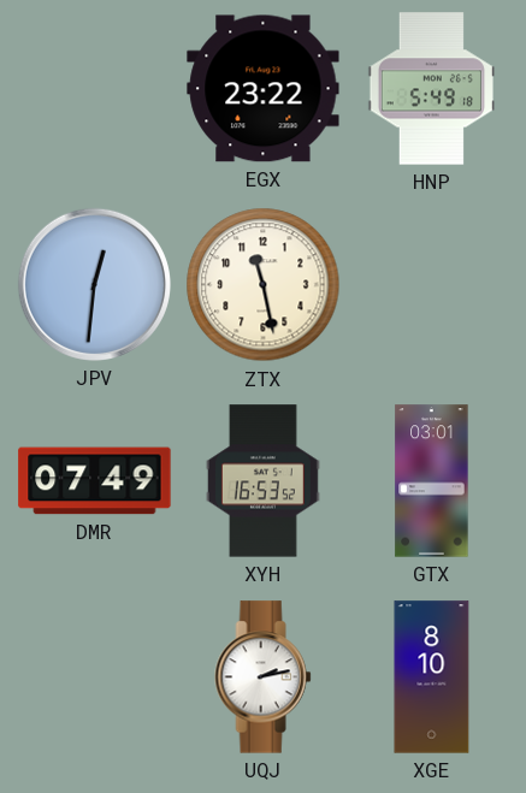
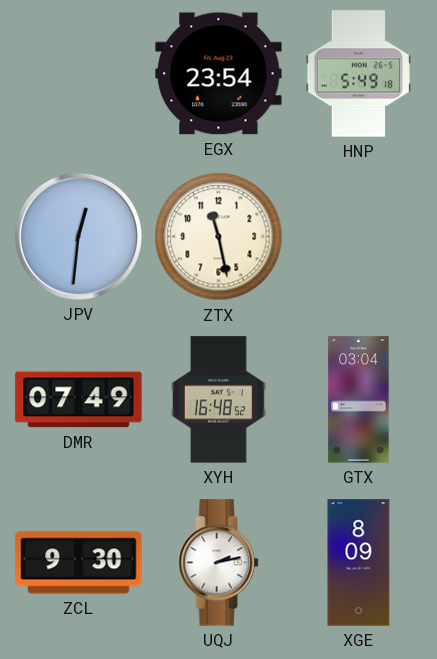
EGX: 23:22 -> 23:54
XYH: 16:53 -> 16:48
GTX: 03:01 -> 03:04
ZCL: none -> 9:30
XGE: 8:10 -> 8:09
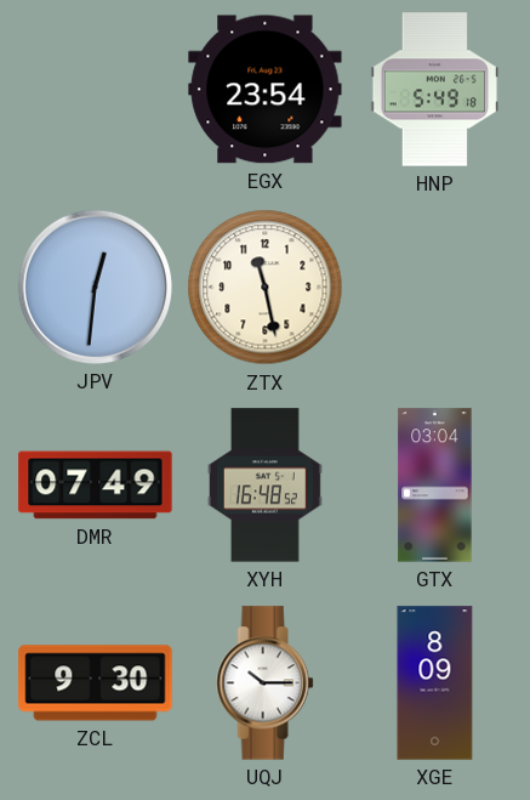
UQJ: 2:13 -> 10:15
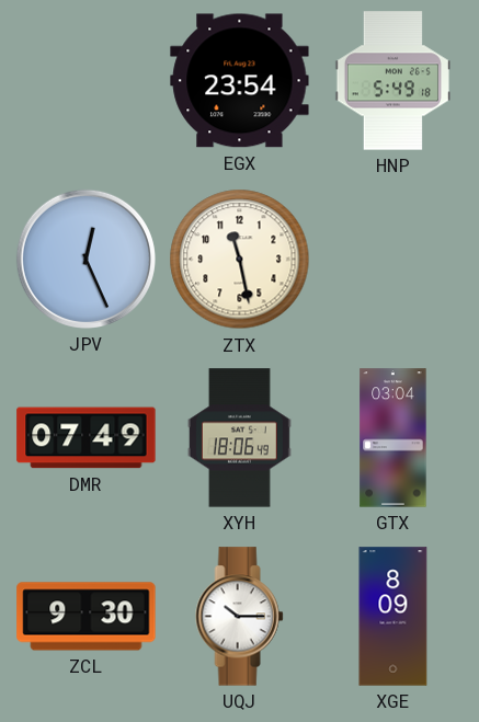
JPV: 12:31 -> 12:26
XYH: 16:48 -> 18:06
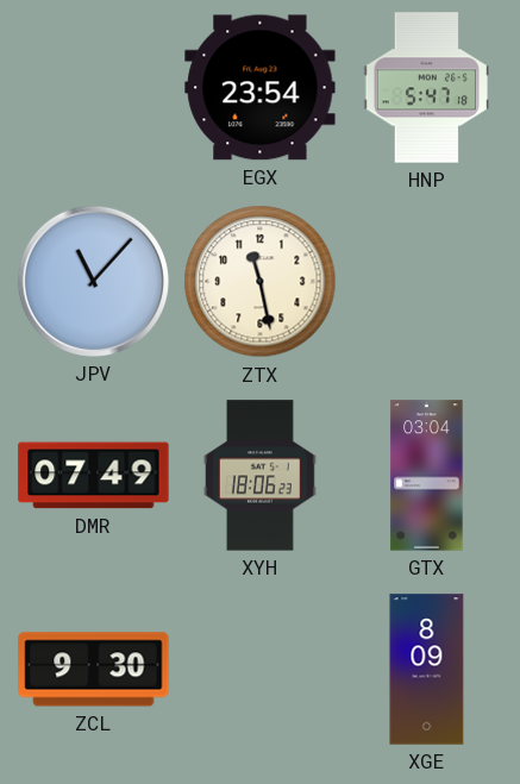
HNP: 5:49 -> 5:47
JPV: 12:26 -> 11:07
XYH: 18:06:49 -> 18:06:23
UQJ: 10:15 -> none
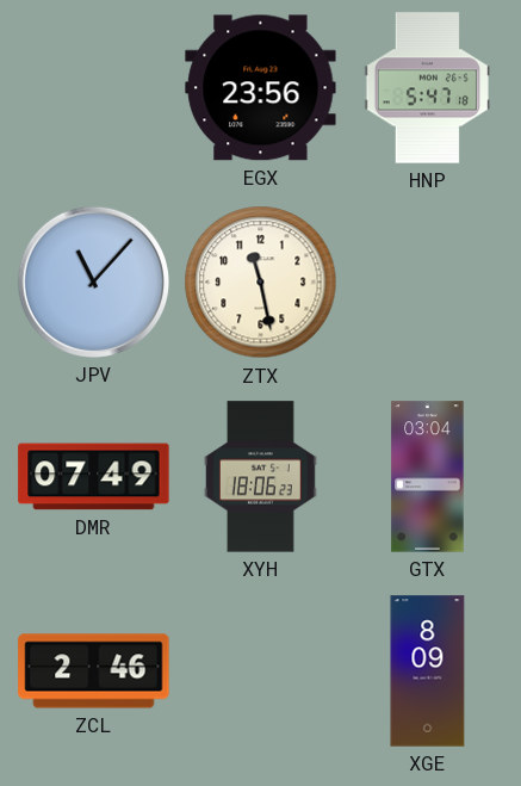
EGX: 23:54 -> 23:56
ZCL: 9:30 -> 2:46
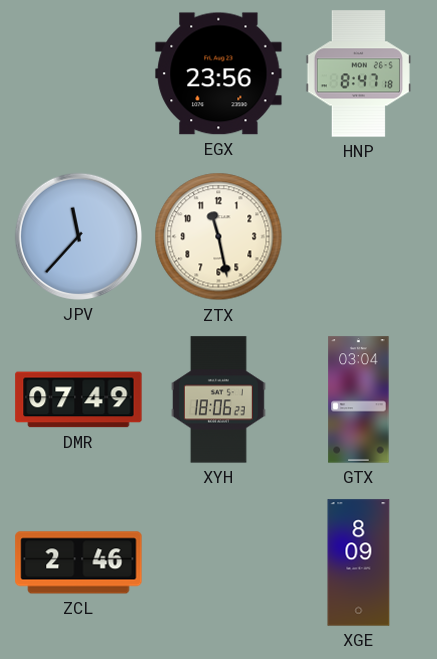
HNP: 5:47 -> 8:47
JPV: 11:07 -> 11:37
